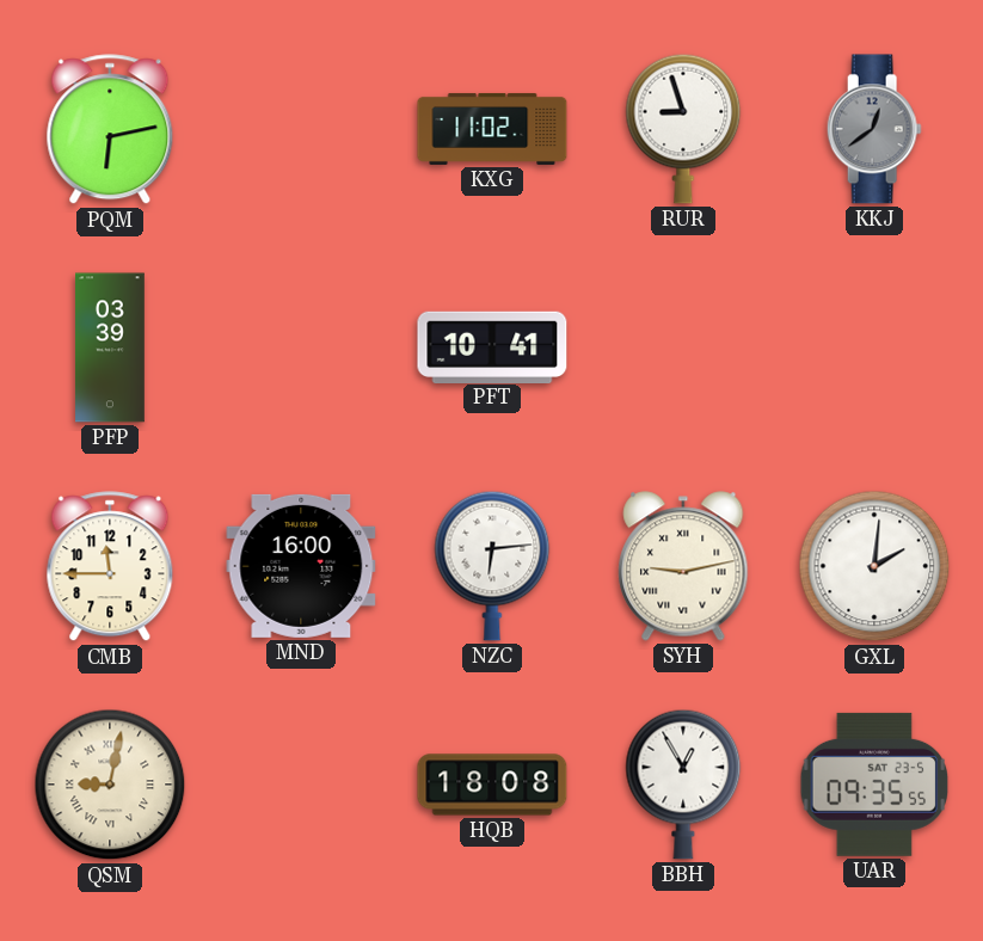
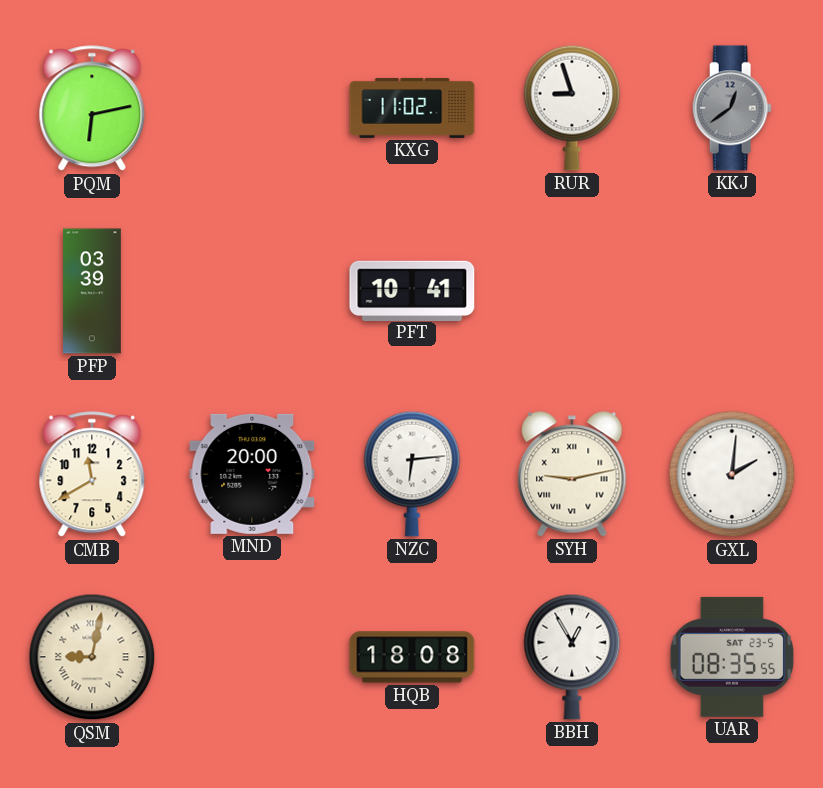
CMB: 11:45 -> 11:40
MND: 16:00 -> 20:00
UAR: 09:35 -> 08:35
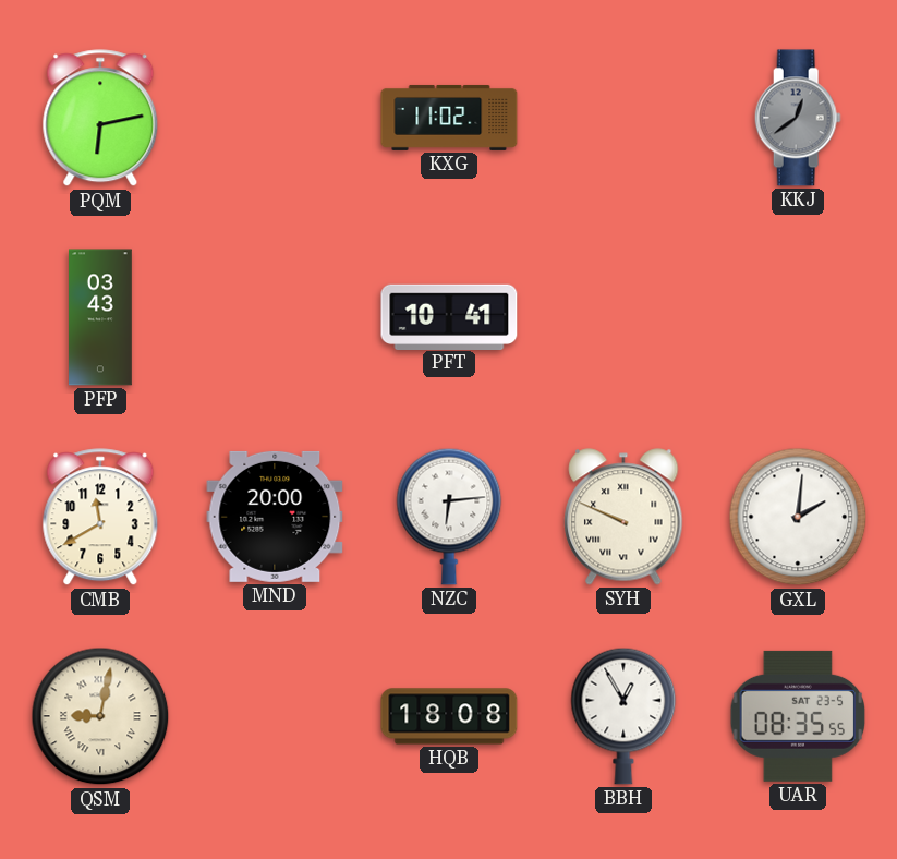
RUR: 8:57 -> none
PFP: 03:39 -> 03:43
SYH: 9:13 -> 9:49
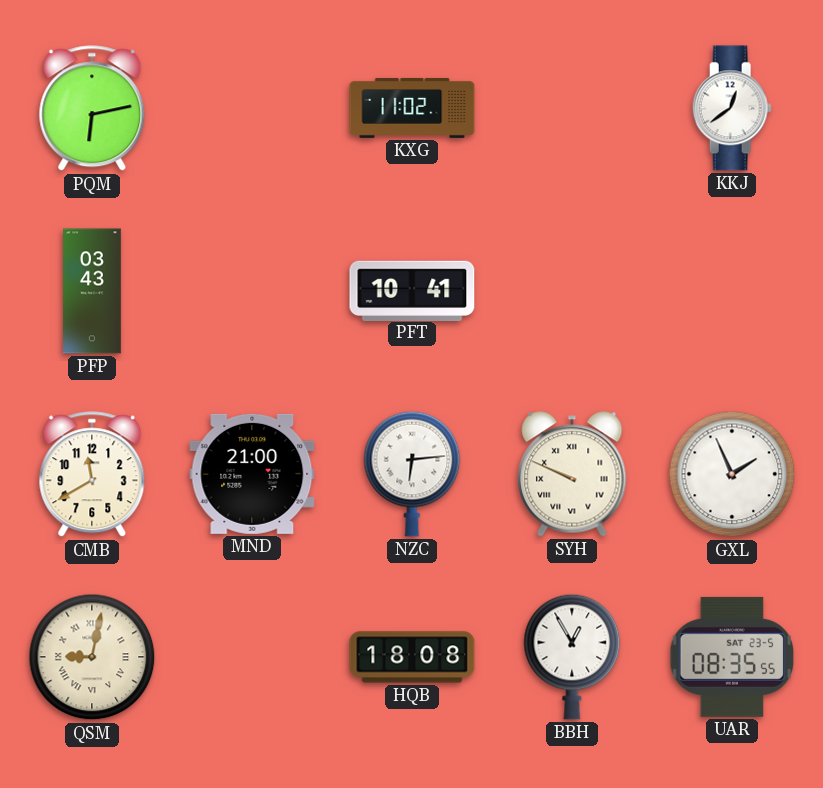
KKJ dial: grey -> white
MND: 20:00 -> 21:00
GXL: 2:01 -> 1:56
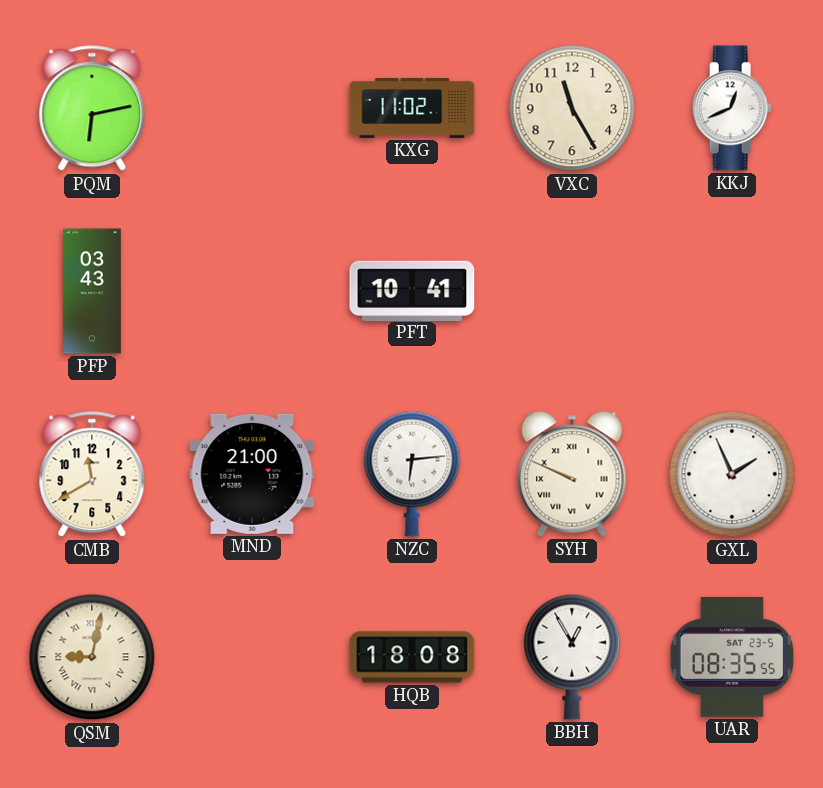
VXC: none -> 11:25
KKJ: 12:39 -> 12:41
